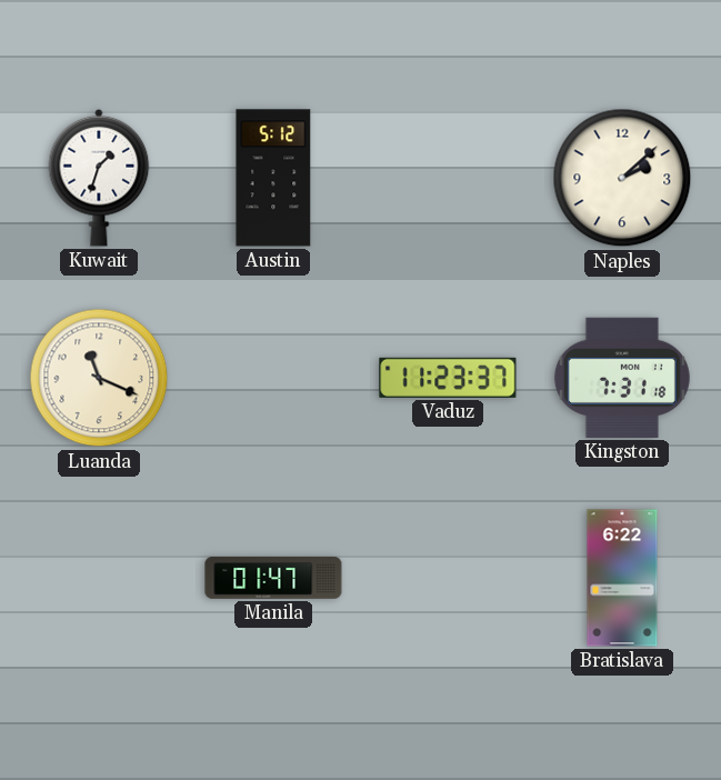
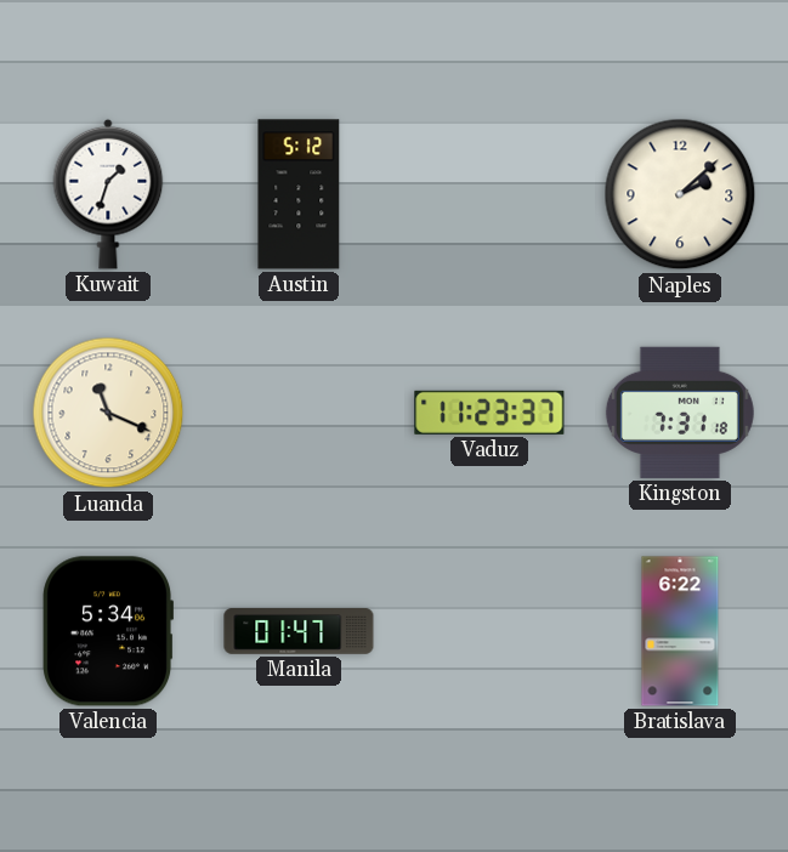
Valencia: none -> 5:34
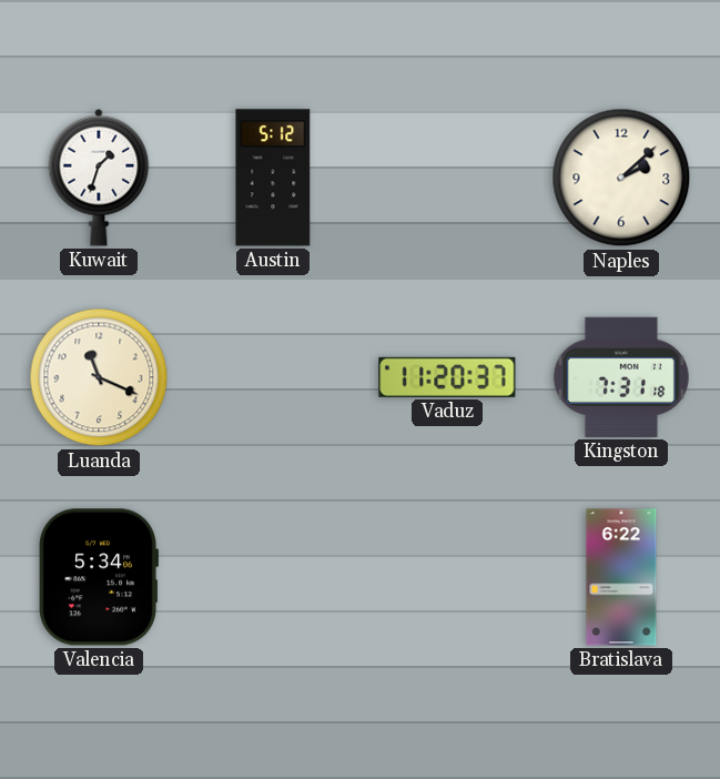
Vaduz: 11:23 -> 11:20
Manila: 01:47 -> none
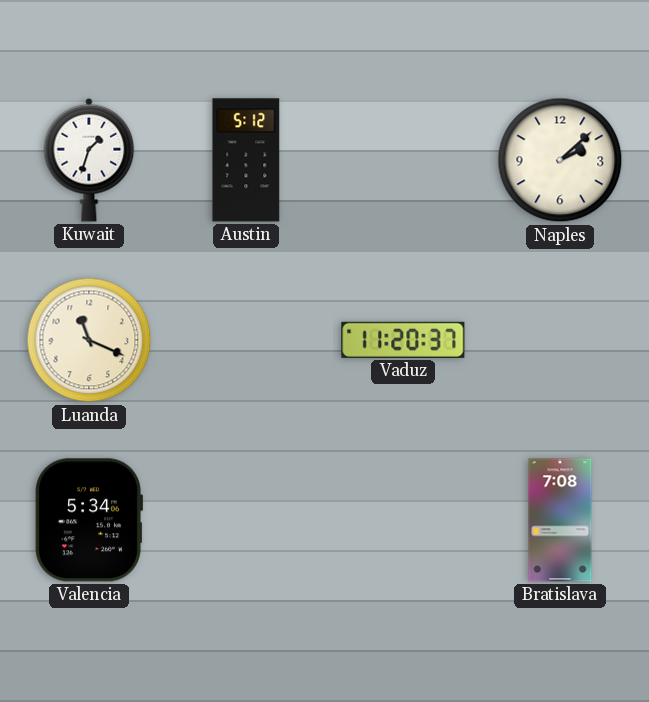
Kingston: 7:31 -> none
Bratislava: 6:22 -> 7:08
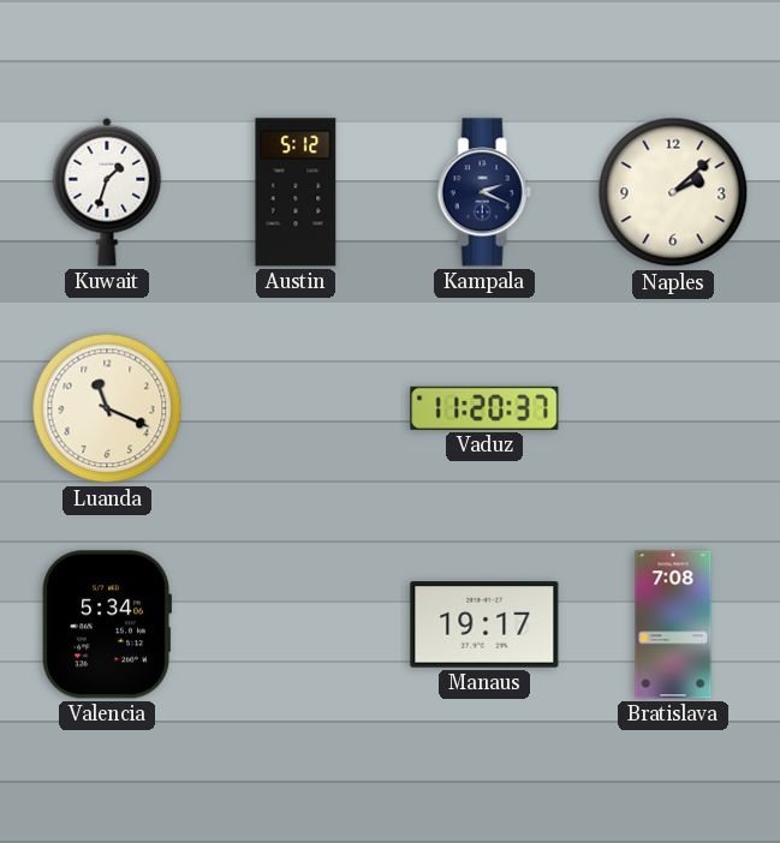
Kampala: none -> 2:19
Manaus: none -> 19:17
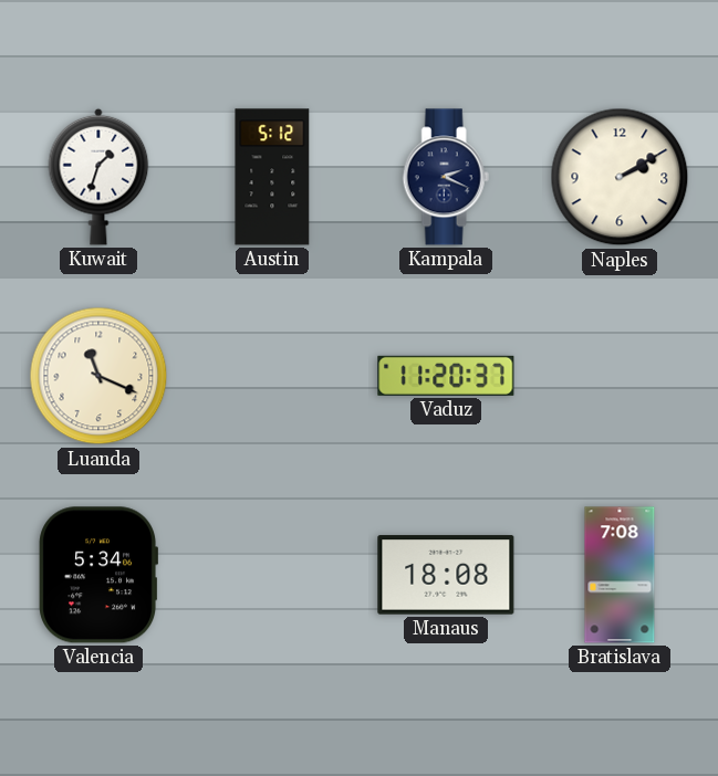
Naples: 2:08 -> 2:10
Manaus: 19:17 -> 18:08
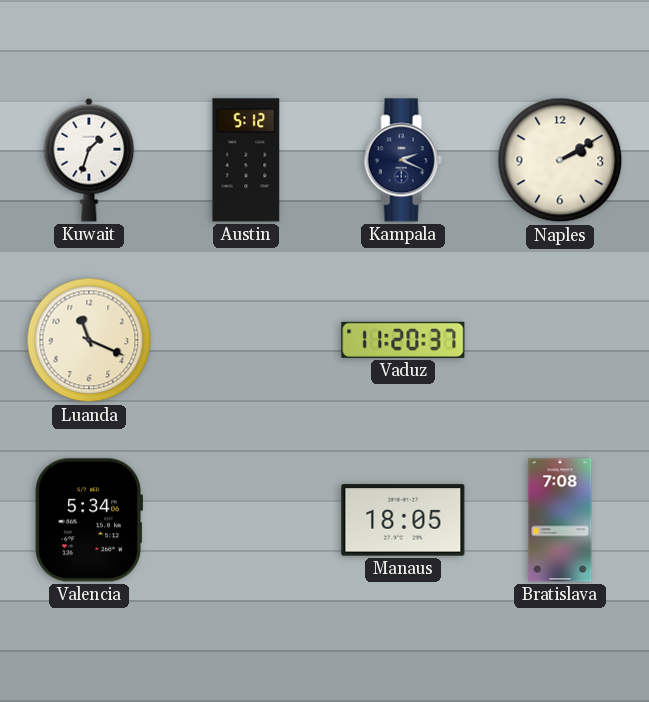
Manaus: 18:08 -> 18:05
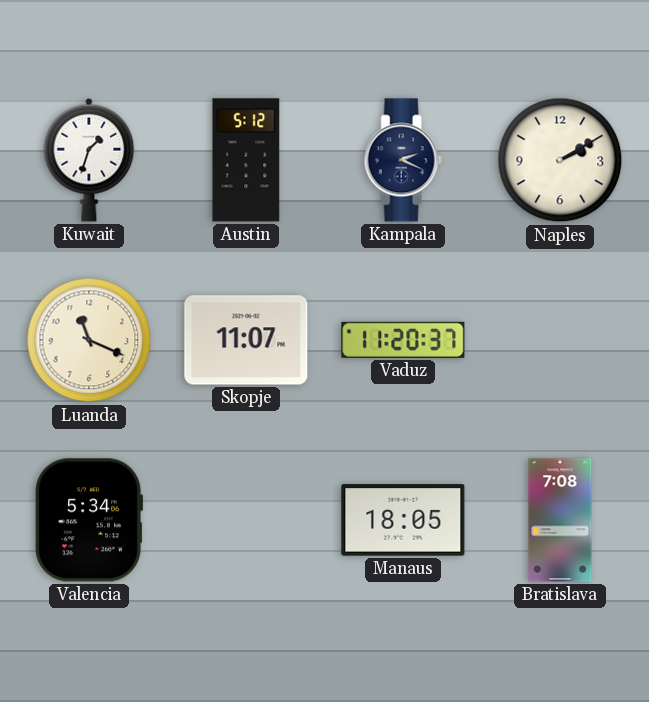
Skopje: none -> 11:07
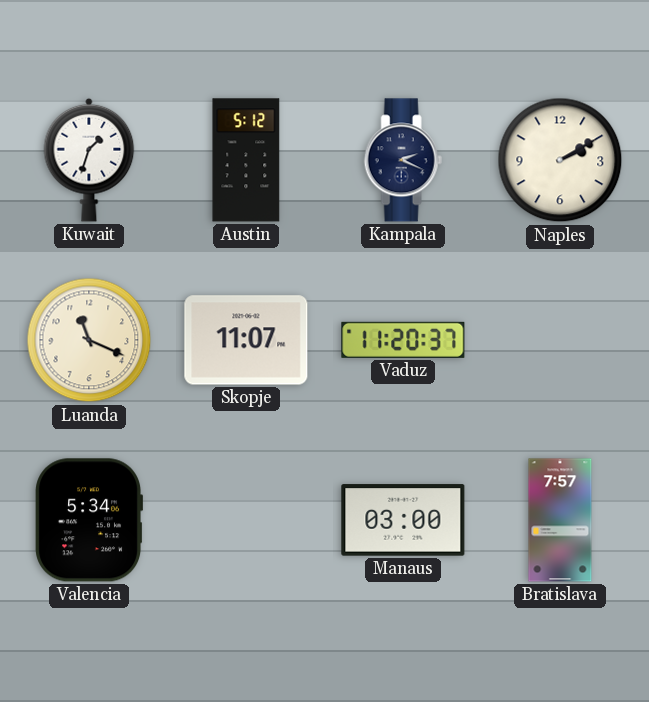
Manaus: 18:05 -> 03:00
Bratislava: 7:08 -> 7:57
